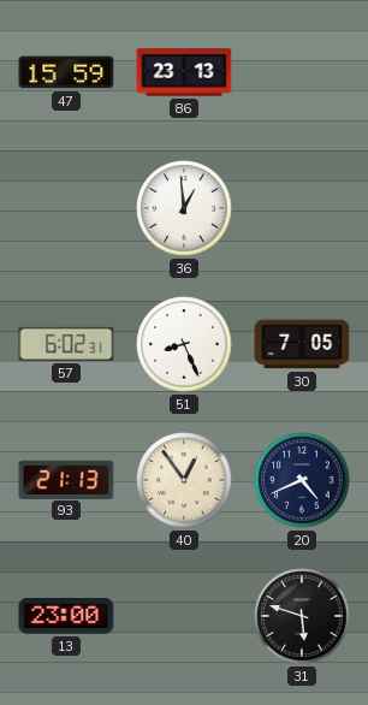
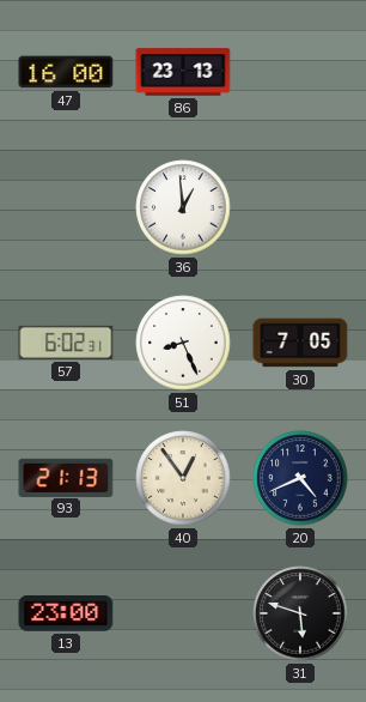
47: 15:59 -> 16:00
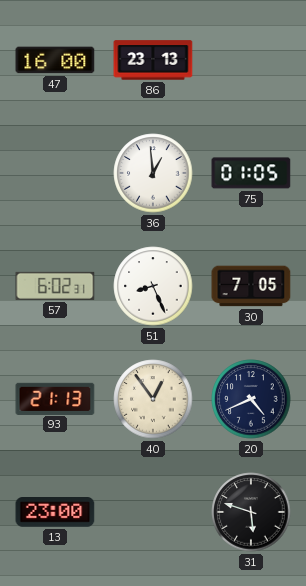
75: none -> 01:05
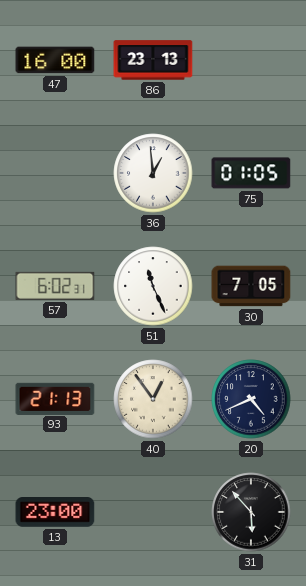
51: 8:26 -> 11:26
31: 5:48 -> 5:53
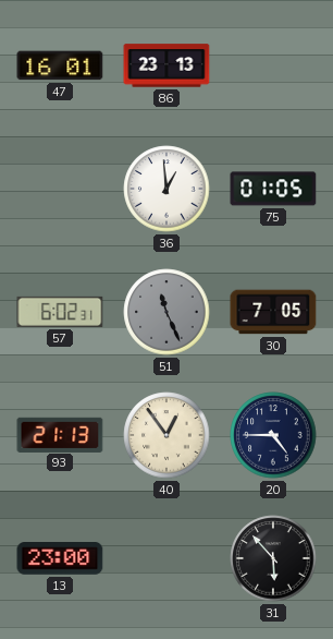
47: 16:00 -> 16:01
51 dial: white -> grey
20: 4:41 -> 4:45
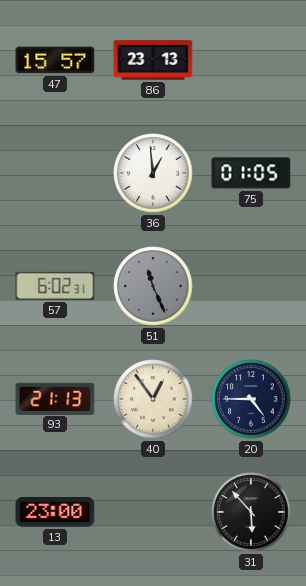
47: 16:01 -> 15:57
30: 7:05 -> none
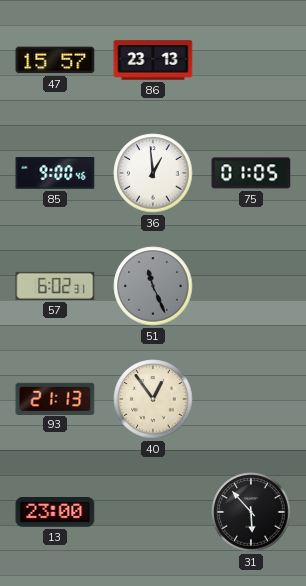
85: none -> 9:00
20: 4:45 -> none
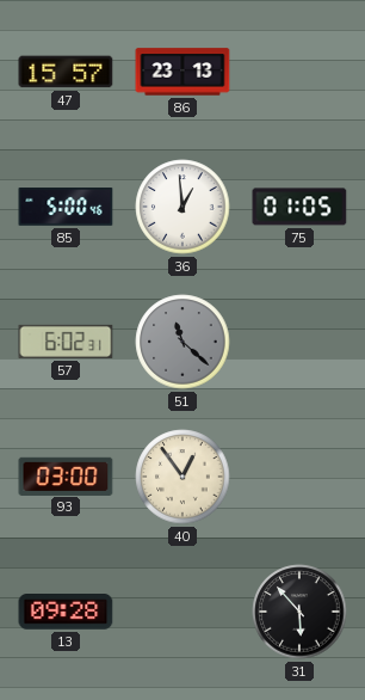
85: 9:00 -> 5:00
51: 11:26 -> 11:22
93: 21:13 -> 03:00
13: 23:00 -> 09:28
